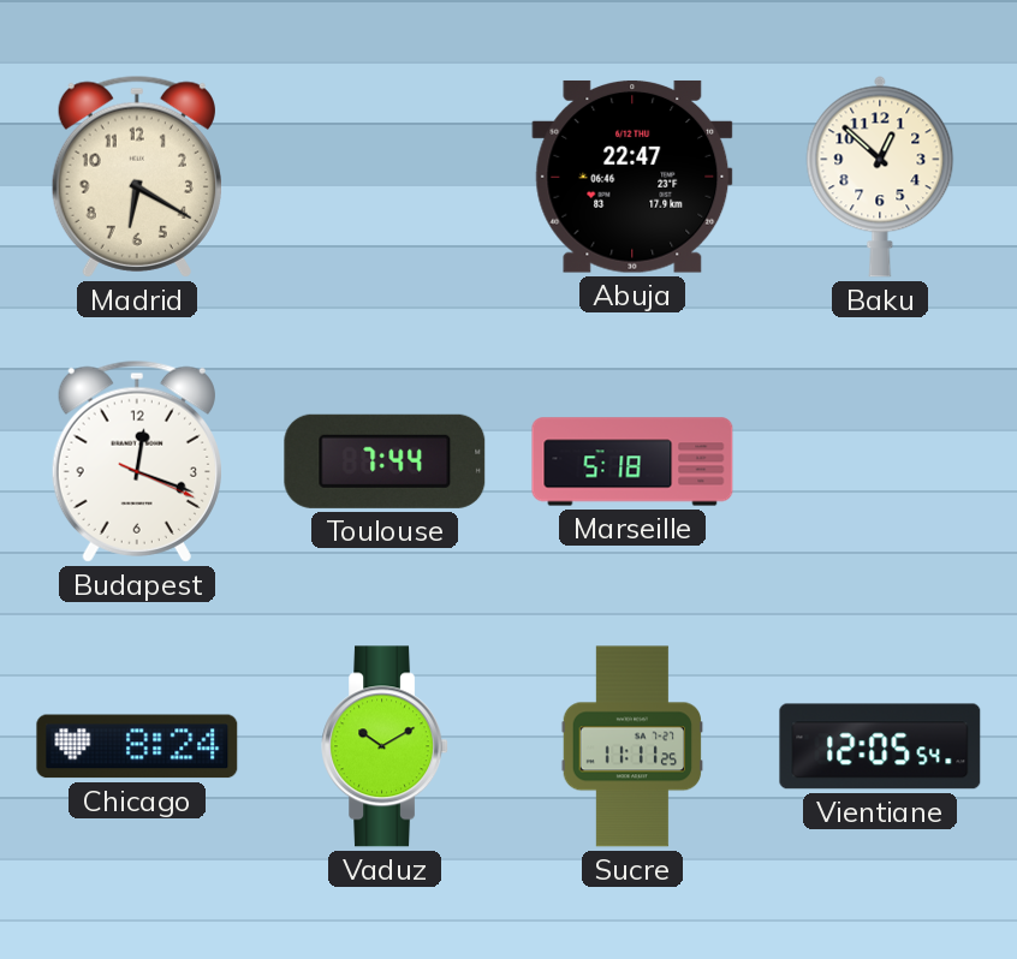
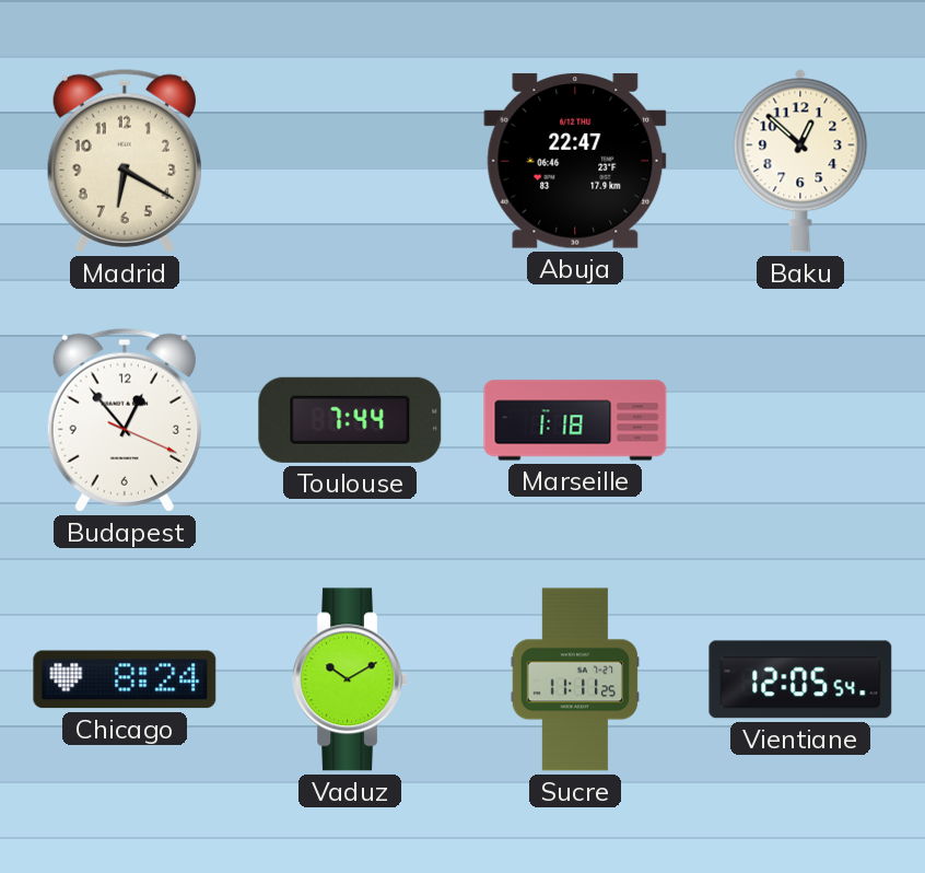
Budapest: 12:18 -> 12:53
Marseille: 5:18 -> 1:18
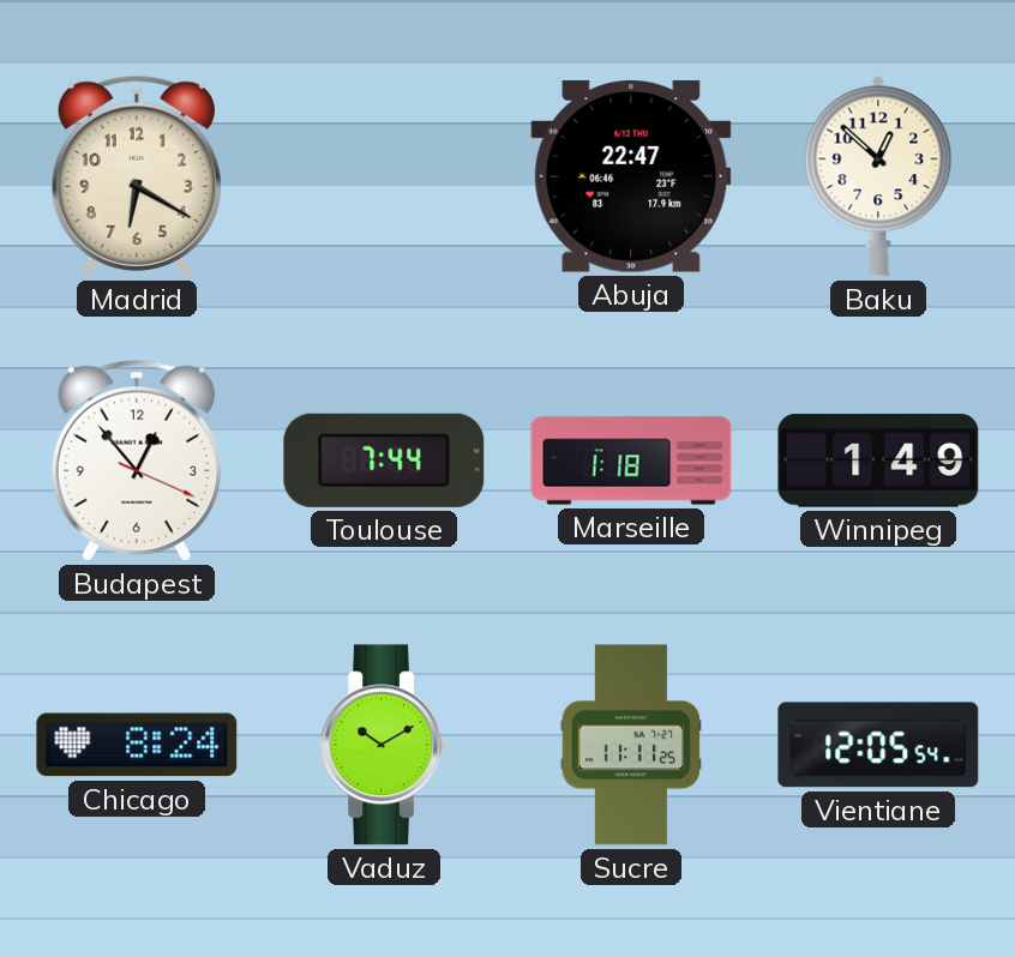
Winnipeg: none -> 1:49
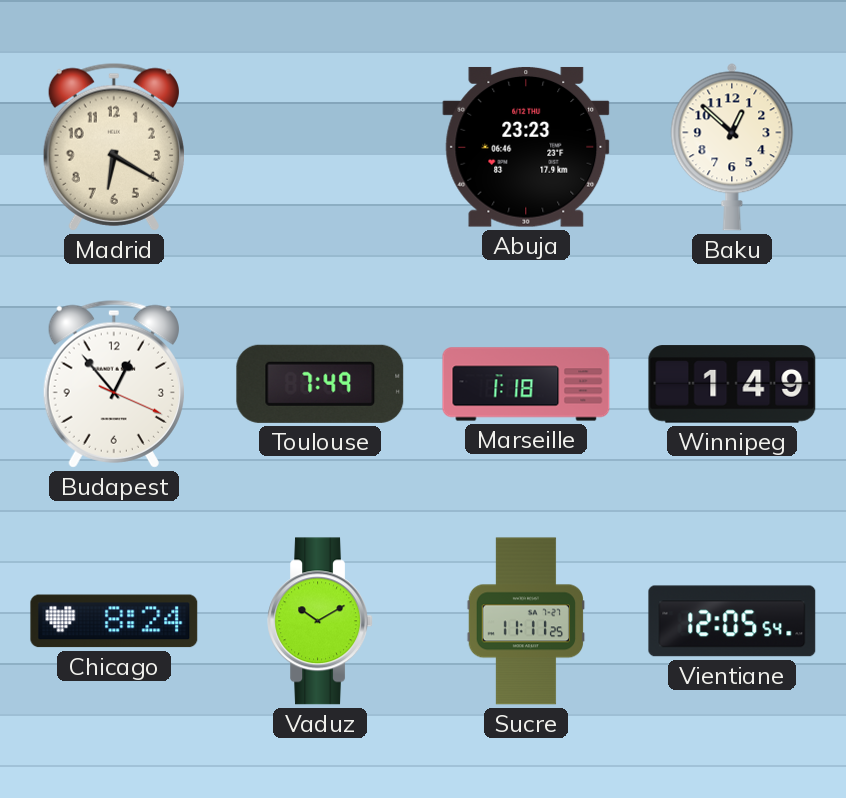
Abuja: 22:47 -> 23:23
Toulouse: 7:44 -> 7:49
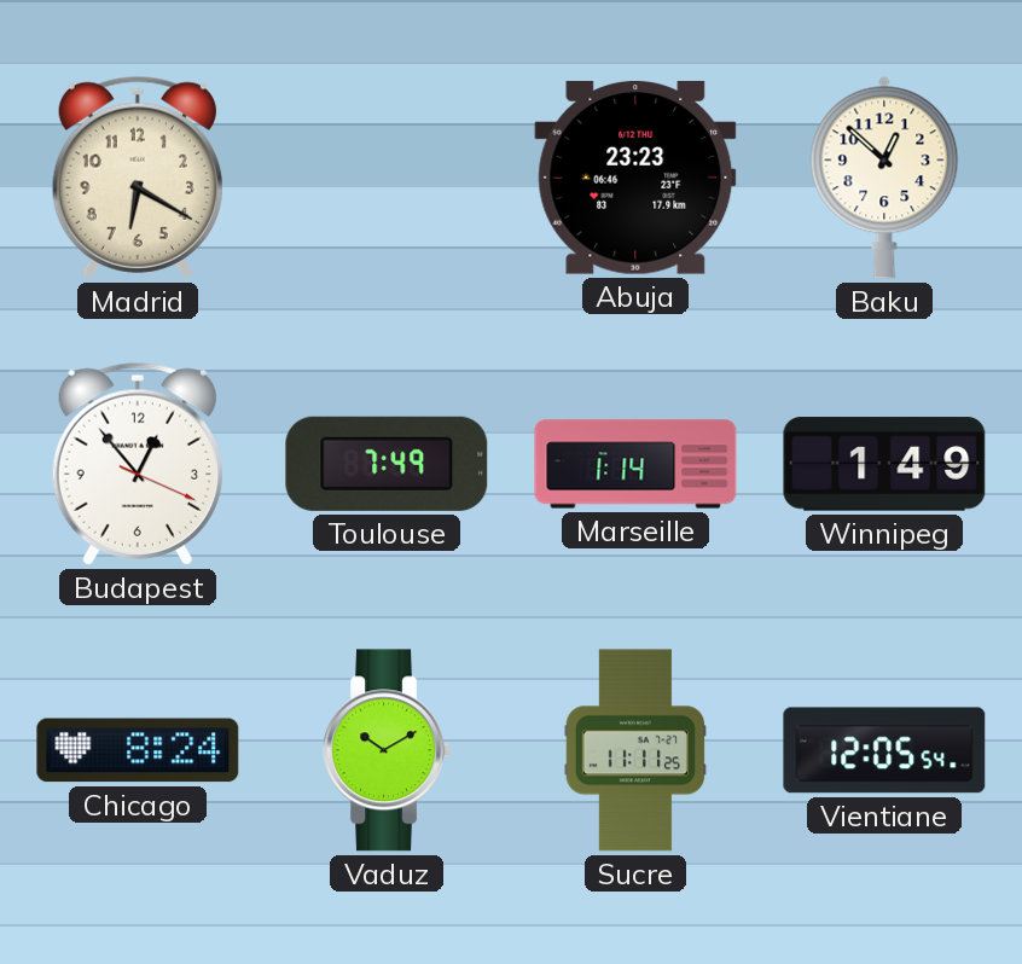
Marseille: 1:18 -> 1:14
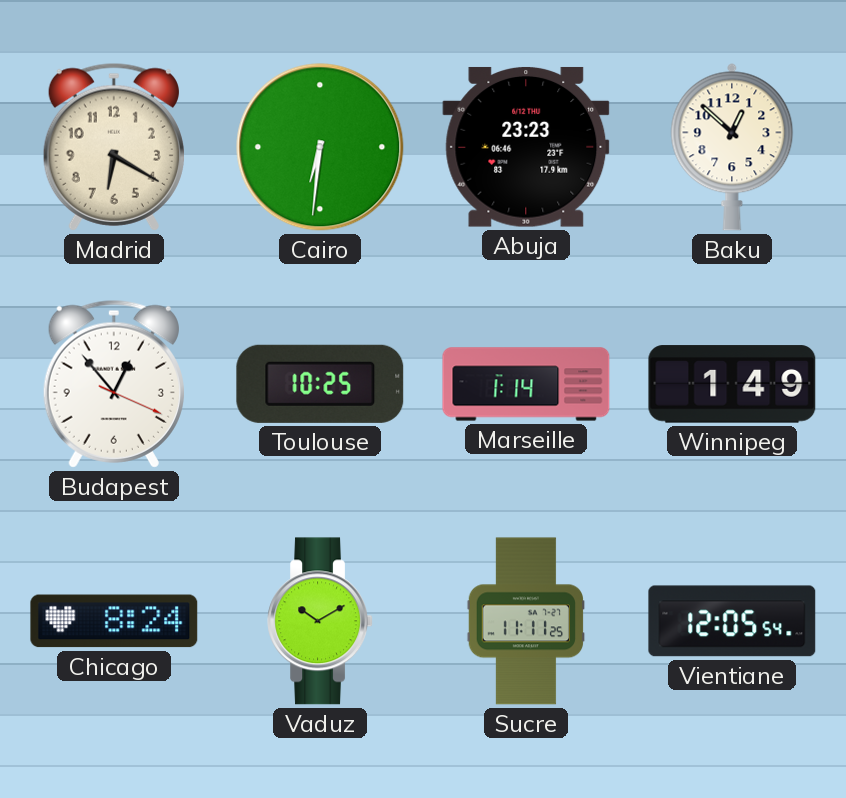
Cairo: none -> 6:31
Toulouse: 7:49 -> 10:25
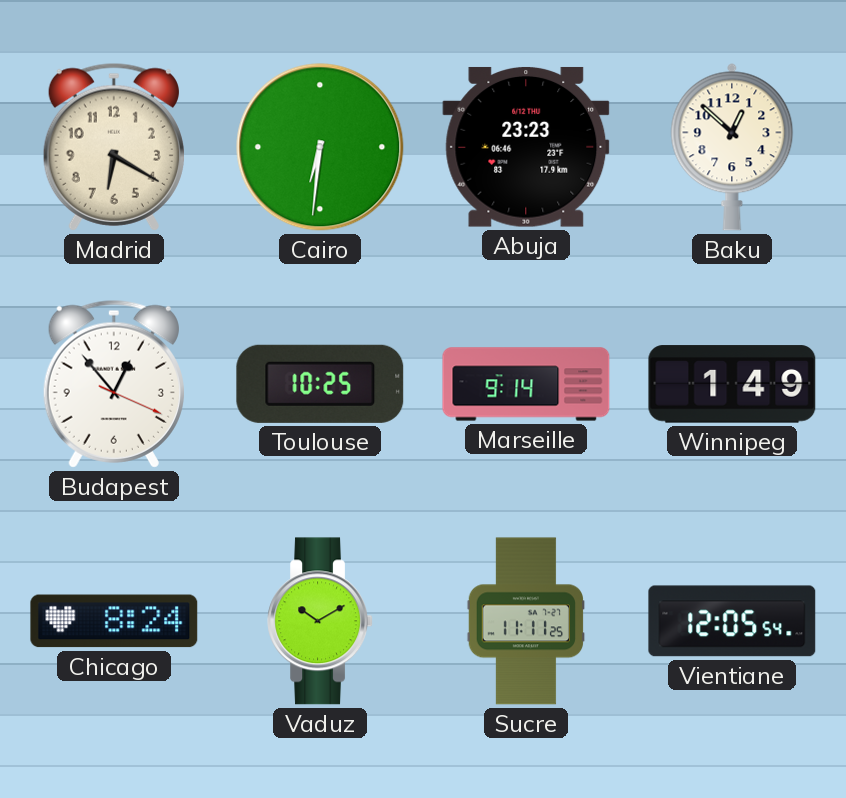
Marseille: 1:14 -> 9:14
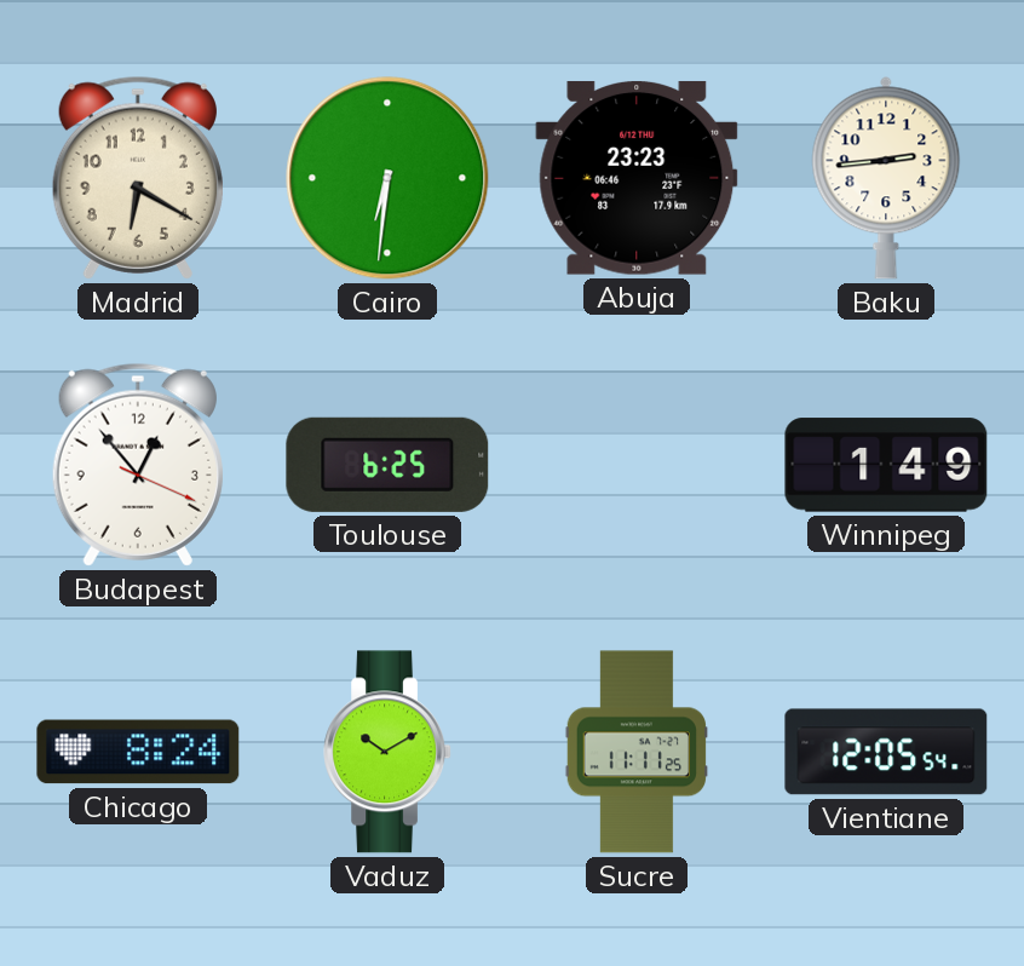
Baku: 12:52 -> 2:44
Toulouse: 10:25 -> 6:25
Marseille: 9:14 -> none
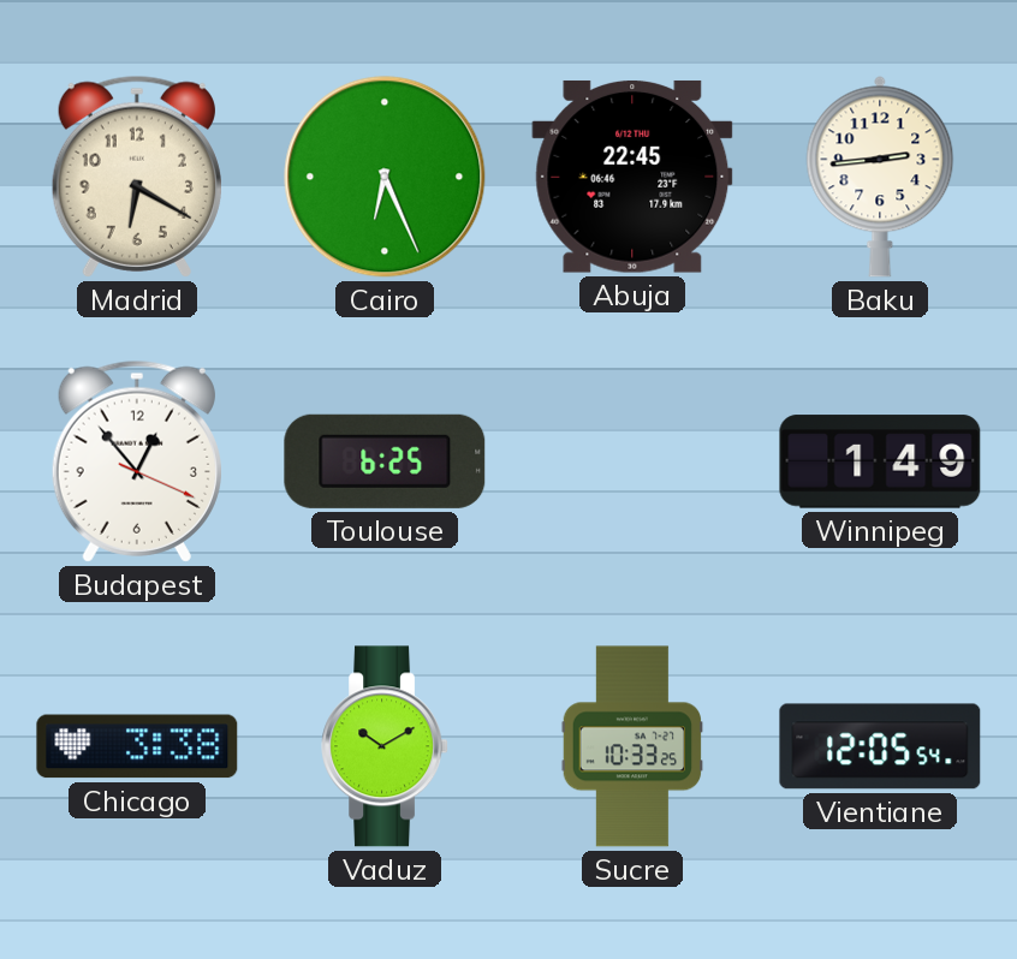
Cairo: 6:31 -> 6:26
Abuja: 23:23 -> 22:45
Chicago: 8:24 -> 3:38
Sucre: 11:11 -> 10:33
